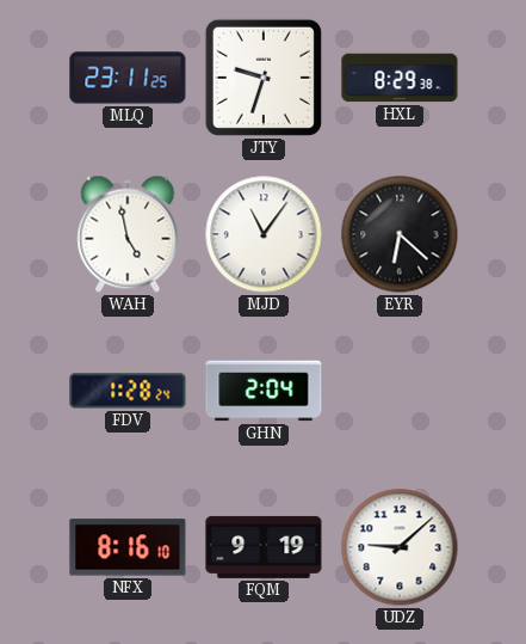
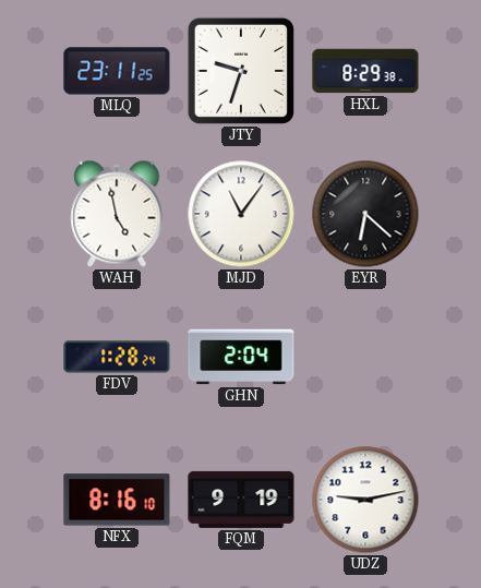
UDZ: 9:08 -> 9:13
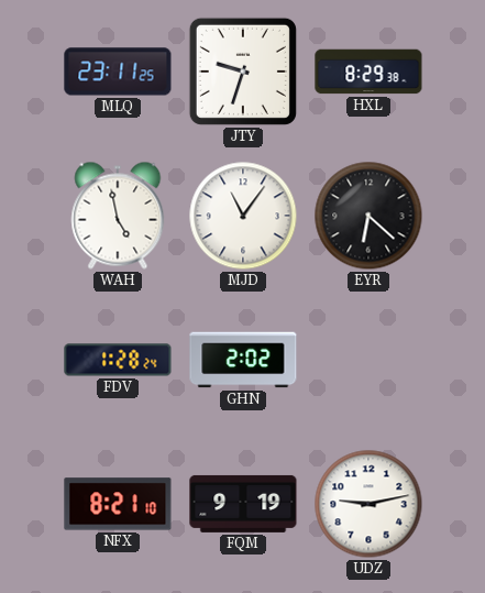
GHN: 2:04 -> 2:02
NFX: 8:16 -> 8:21
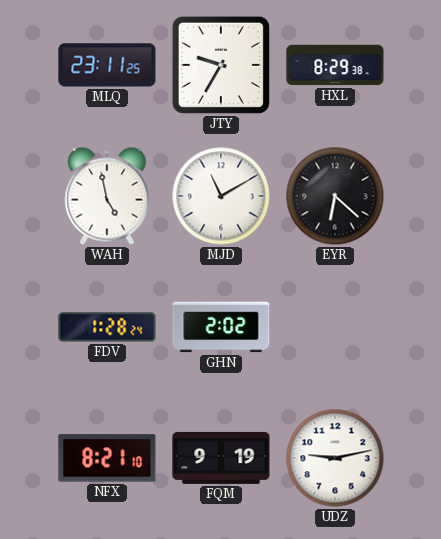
JTY: 9:33 -> 9:35
MJD: 11:06 -> 11:10
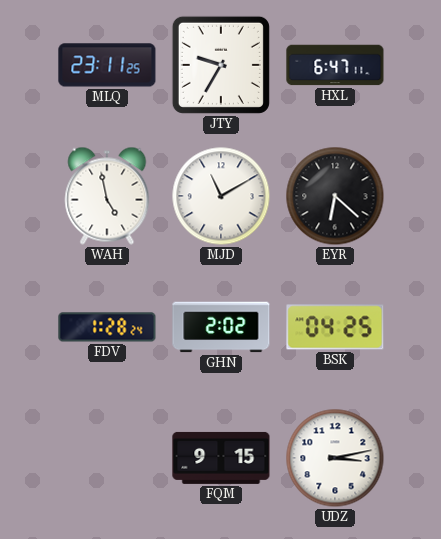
HXL: 8:29 -> 6:47
BSK: none -> 04:25
NFX: 8:21 -> none
FQM: 9:19 -> 9:15
UDZ: 9:13 -> 3:13
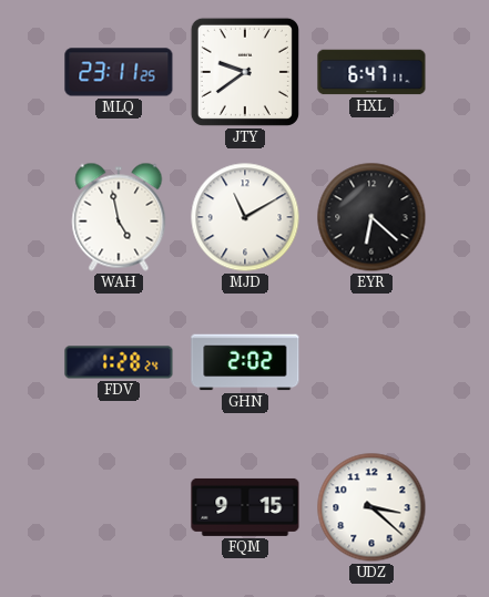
JTY: 9:35 -> 9:39
BSK: 04:25 -> none
UDZ: 3:13 -> 3:22
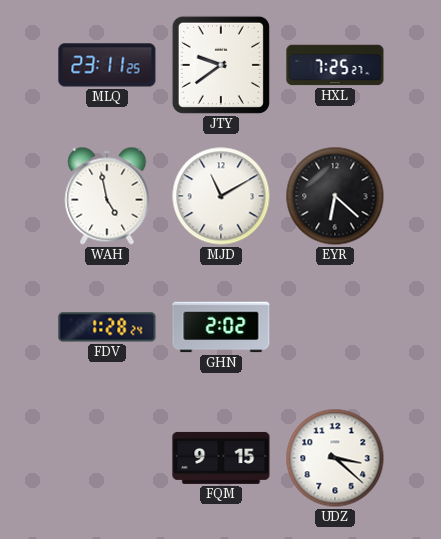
HXL: 6:47 -> 7:25
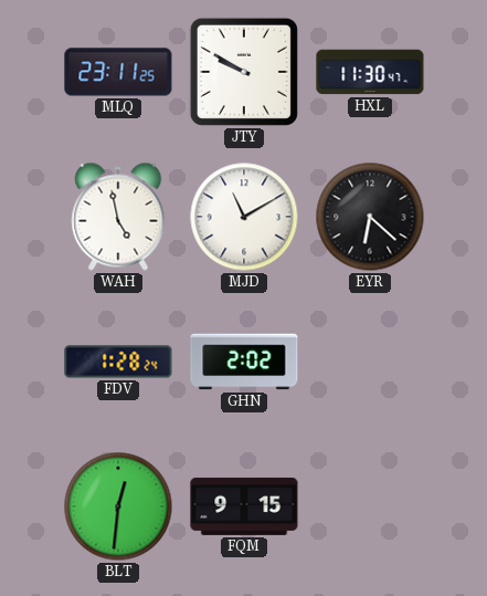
JTY: 9:39 -> 9:50
HXL: 7:25 -> 11:30
BLT: none -> 12:31
UDZ: 3:22 -> none
